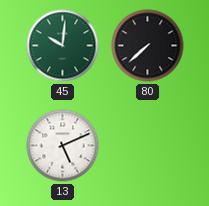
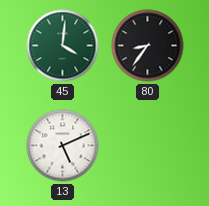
45: 10:01 -> 4:01
80: 7:38 -> 8:36
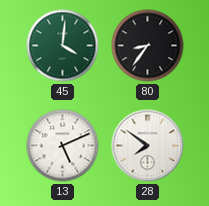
28: none -> 7:51
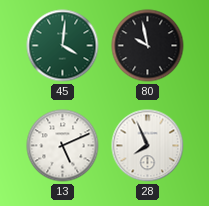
80: 8:36 -> 9:58
28: 7:51 -> 7:56
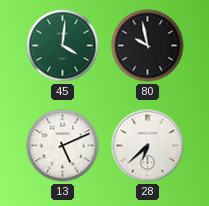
28: 7:56 -> 6:38
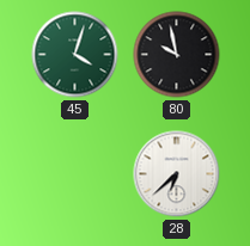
45: 4:01 -> 4:03
13: 5:11 -> none
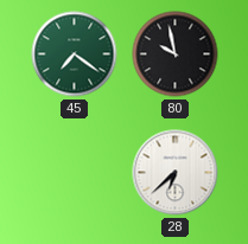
45: 4:03 -> 7:21
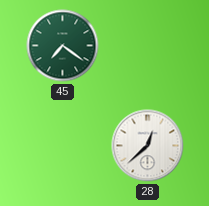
80: 9:58 -> none
28: 6:38 -> 12:38
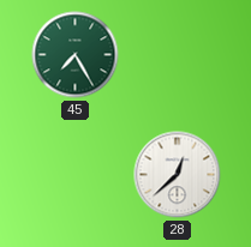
45: 7:21 -> 7:25
